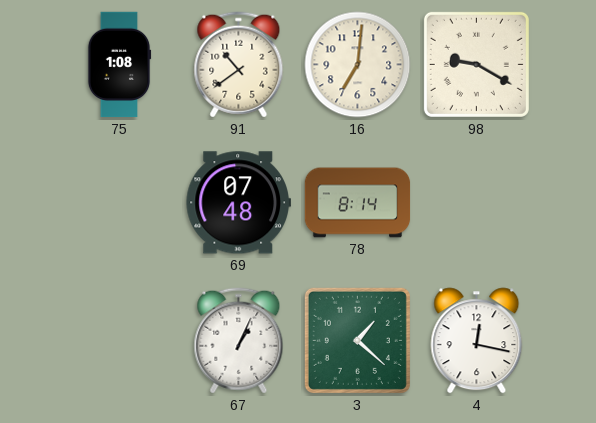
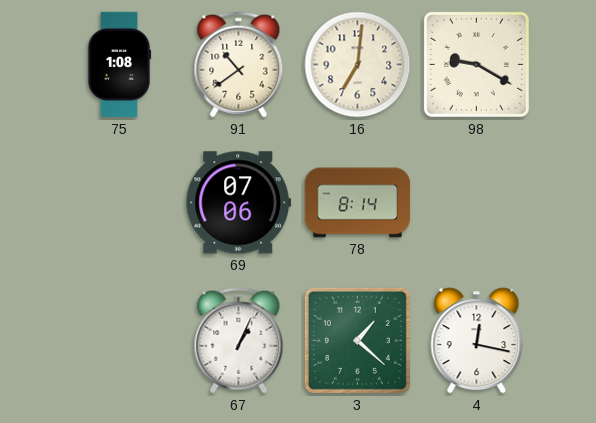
69: 07:48 -> 07:06
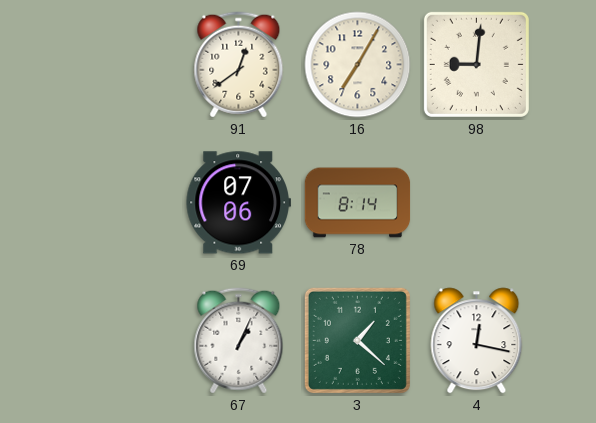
75: 1:08 -> none
91: 10:39 -> 12:39
16: 7:01 -> 7:05
98: 9:20 -> 9:01
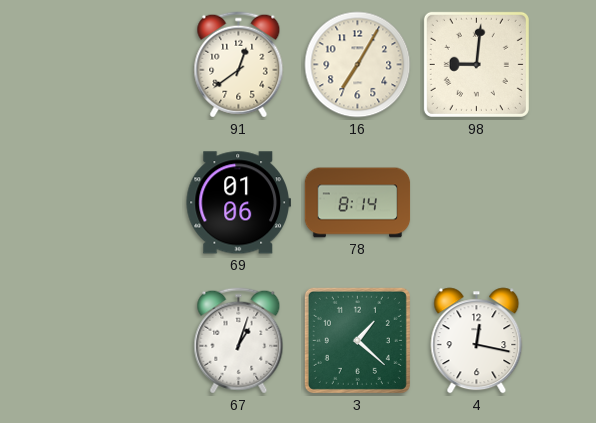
69: 07:06 -> 01:06
67: 1:04 -> 1:03
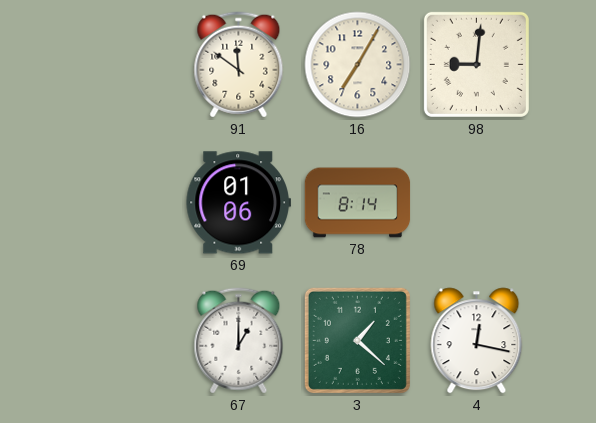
91: 12:39 -> 11:51
67: 1:03 -> 1:00
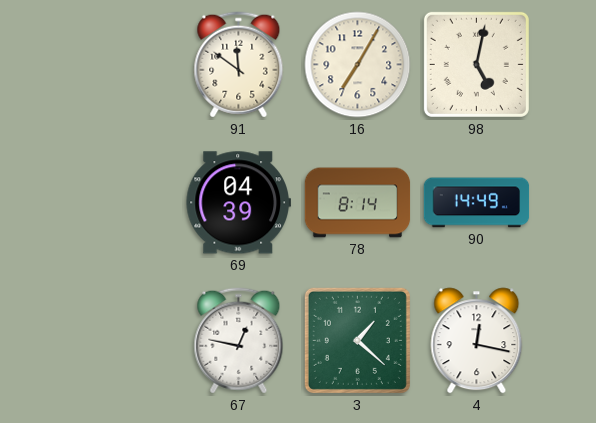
98: 9:01 -> 5:02
69: 01:06 -> 04:39
90: none -> 14:49
67: 1:00 -> 12:47
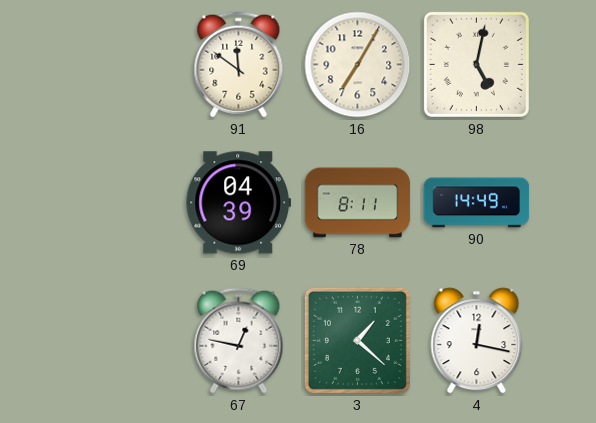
78: 8:14 -> 8:11
